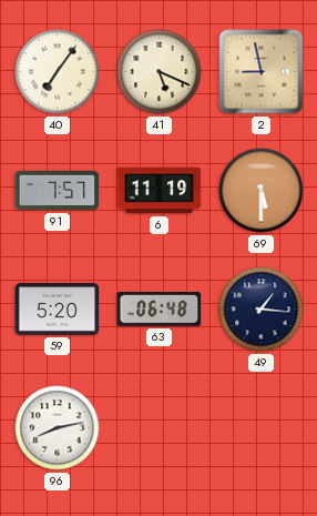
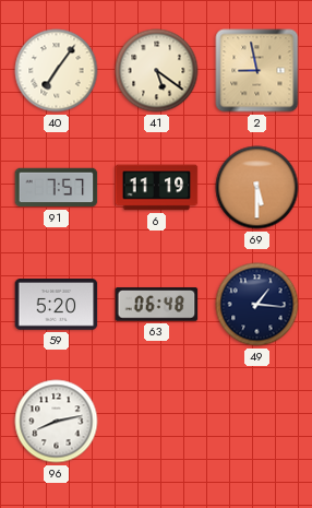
41: 5:19 -> 5:21
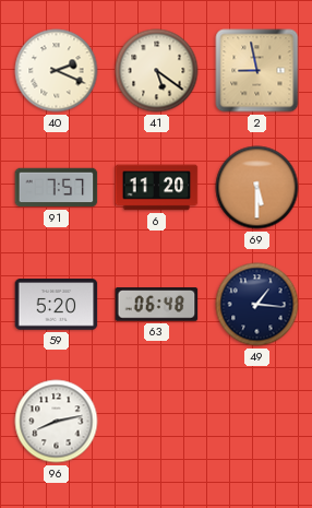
40: 7:06 -> 2:19
6: 11:19 -> 11:20
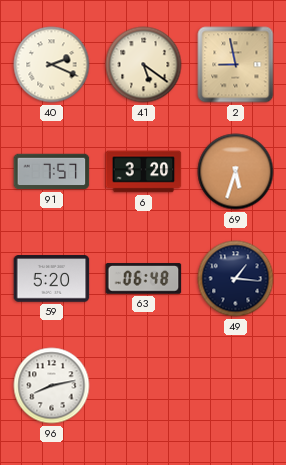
6: 11:20 -> 3:20
69: 5:30 -> 5:33
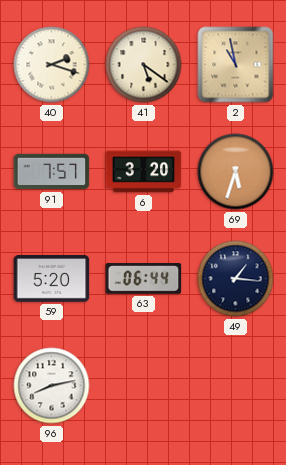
40: 2:19 -> 2:18
2: 8:58 -> 10:58
63: 06:48 -> 06:44
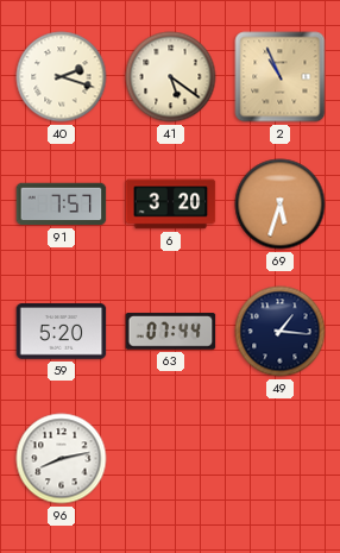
2: 10:58 -> 10:56
63: 06:44 -> 07:44
